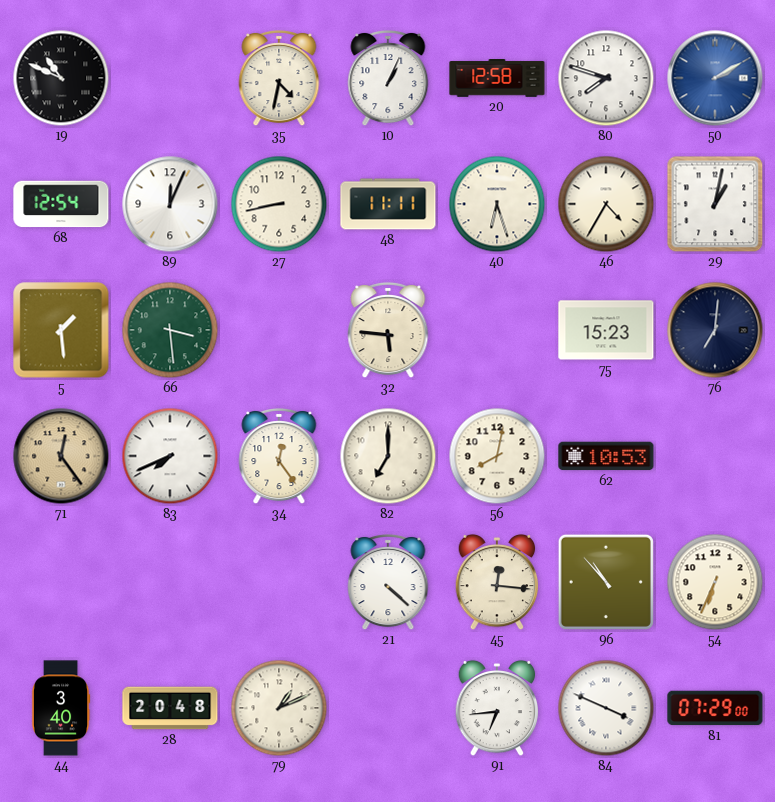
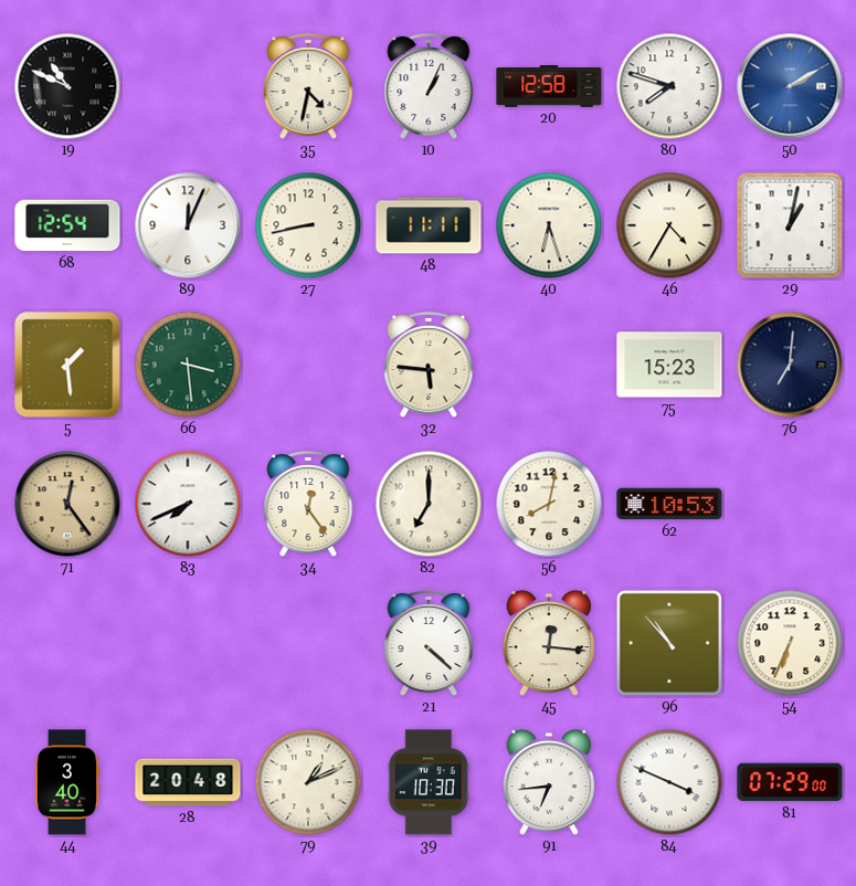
39: none -> 10:30
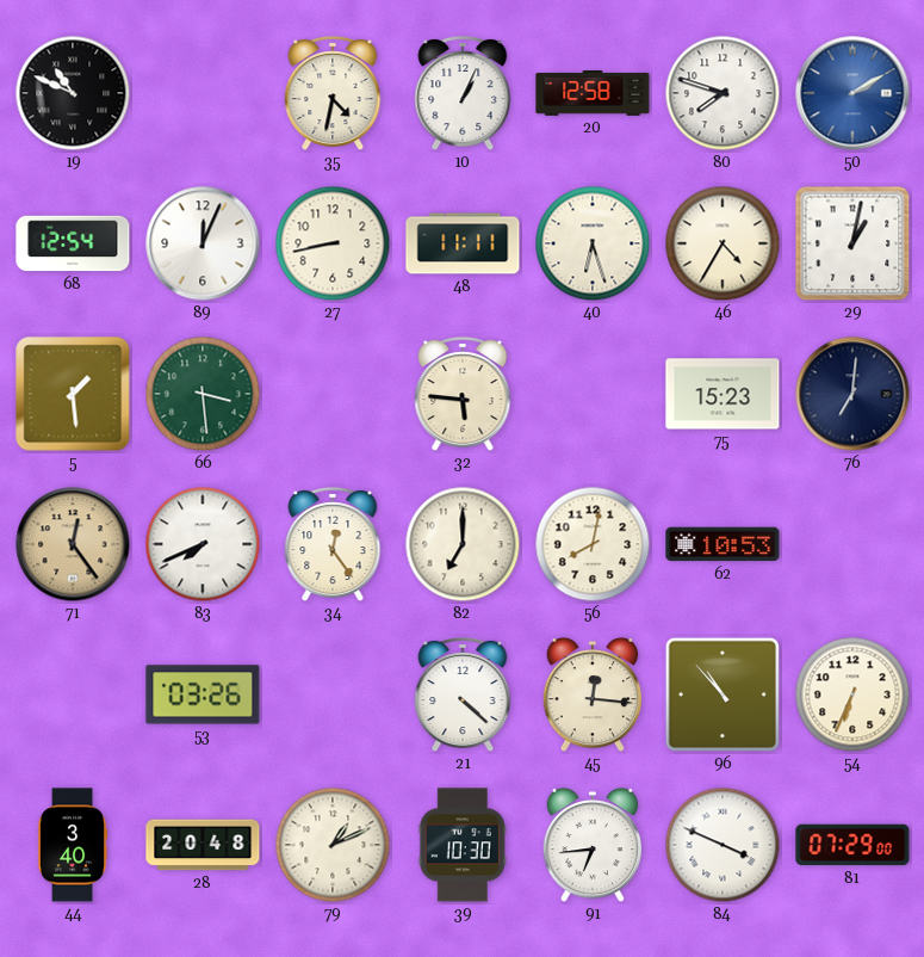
53: none -> 03:26
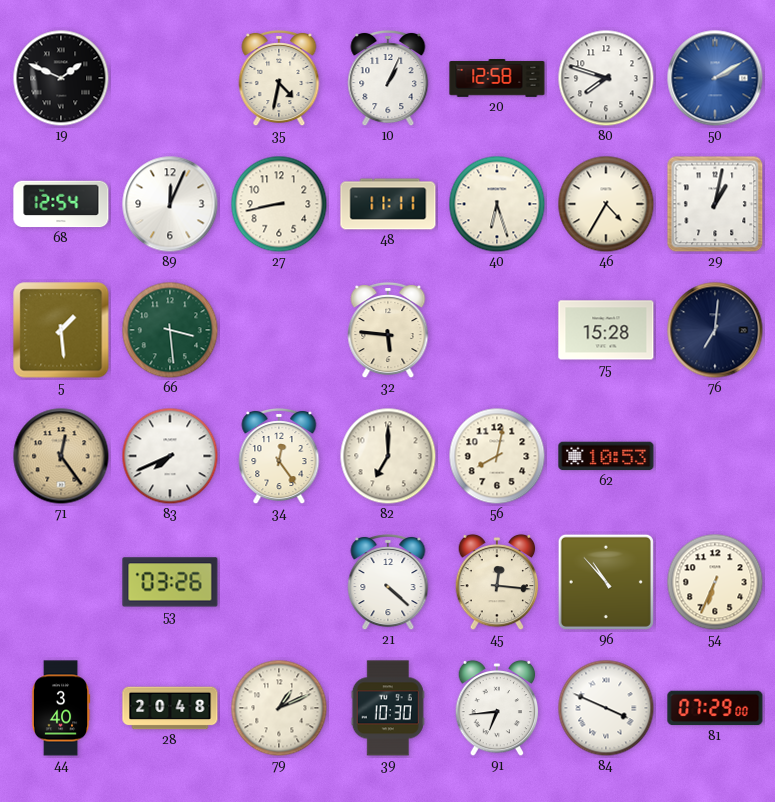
19: 10:49 -> 1:49
75: 15:23 -> 15:28
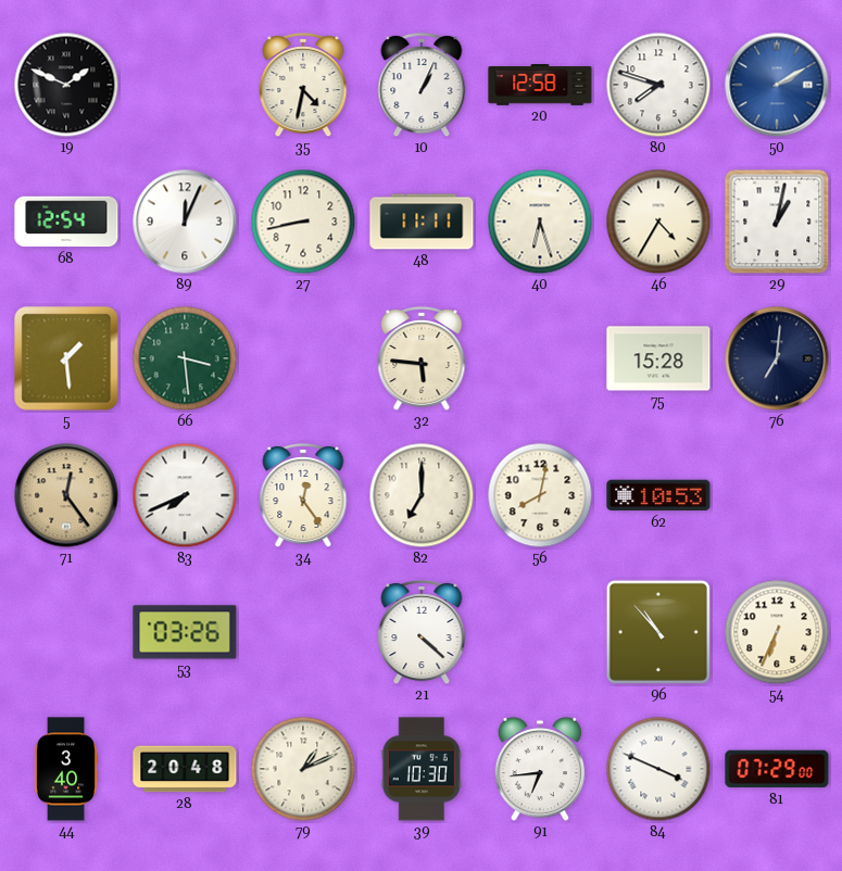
45: 12:16 -> none
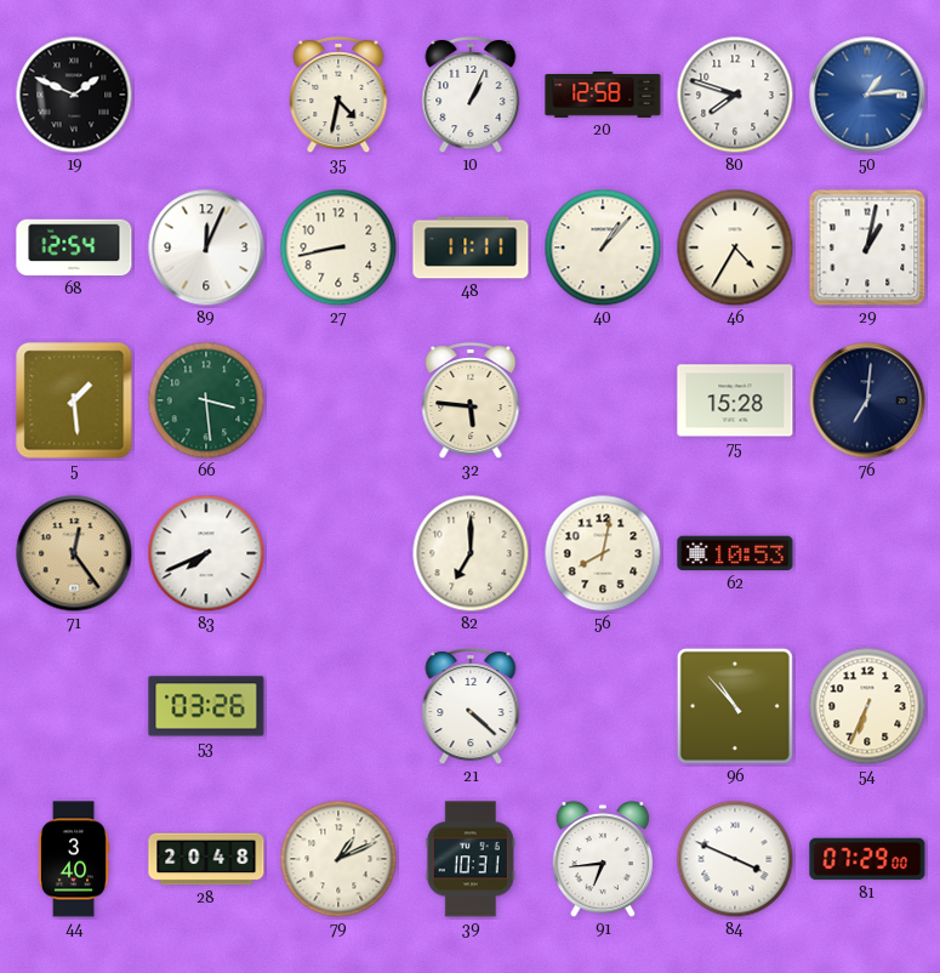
50: 2:10 -> 1:14
40: 6:27 -> 1:07
34: 12:24 -> none
39: 10:30 -> 10:31
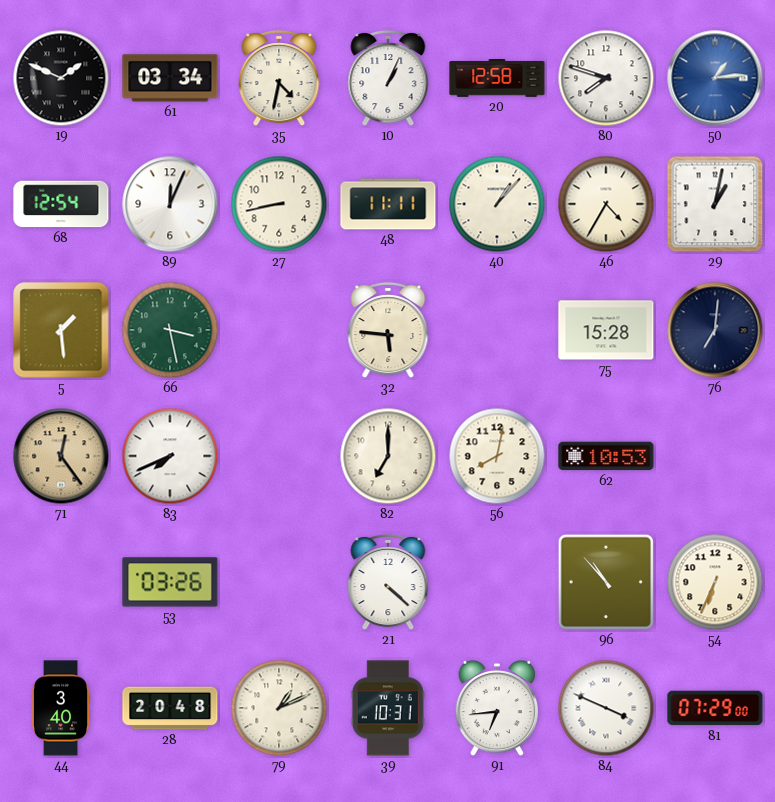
61: none -> 03:34
66: 3:29 -> 3:28
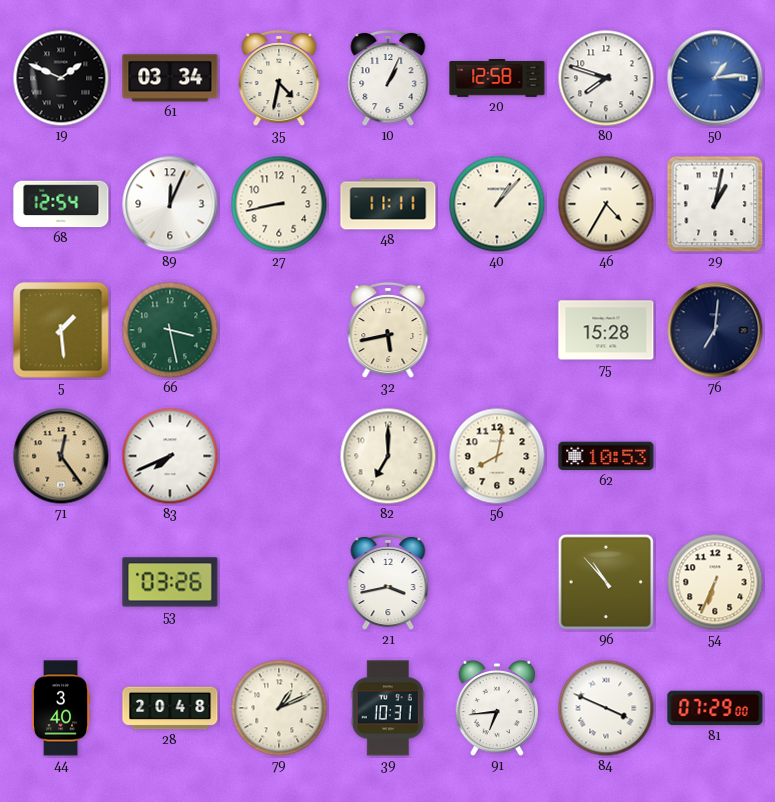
32: 5:46 -> 5:43
21: 4:22 -> 3:43
